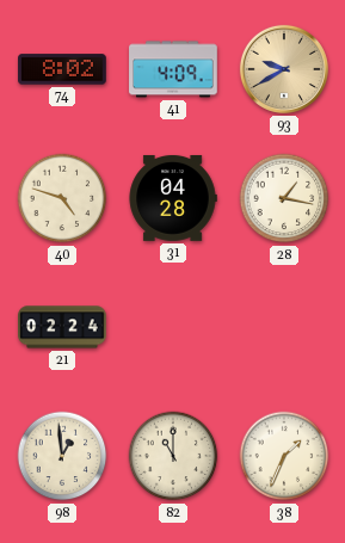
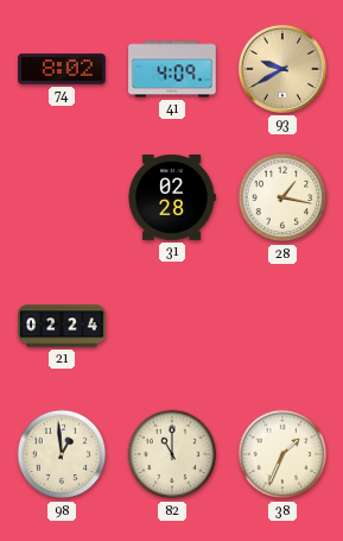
40: 4:48 -> none
31: 04:28 -> 02:28
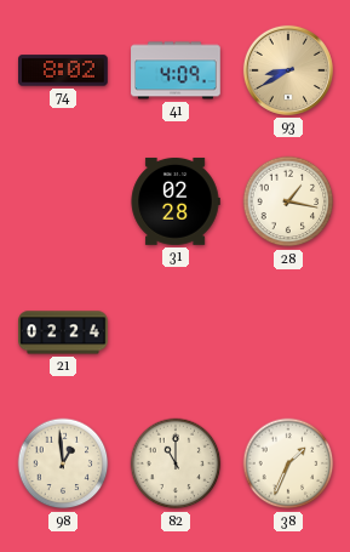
93: 9:40 -> 8:40
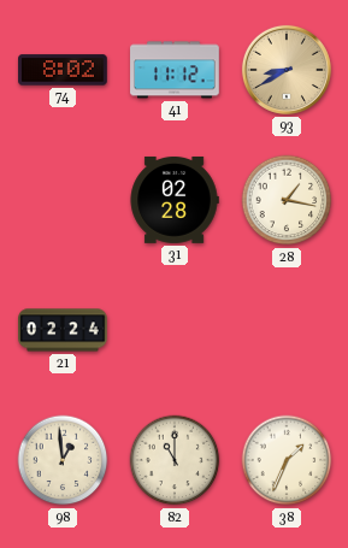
41: 4:09 -> 11:12
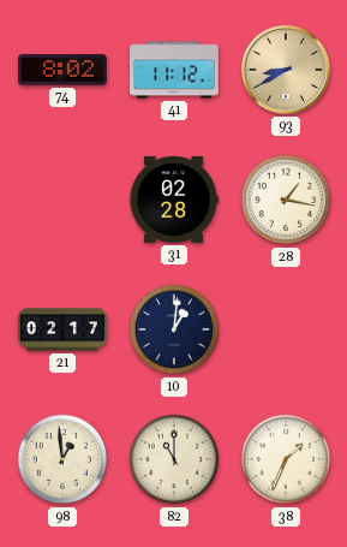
21: 02:24 -> 02:17
10: none -> 1:01
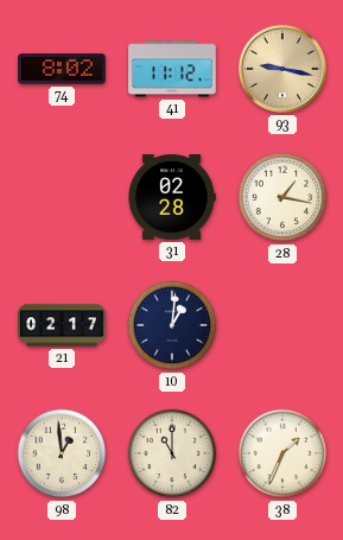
93: 8:40 -> 9:17
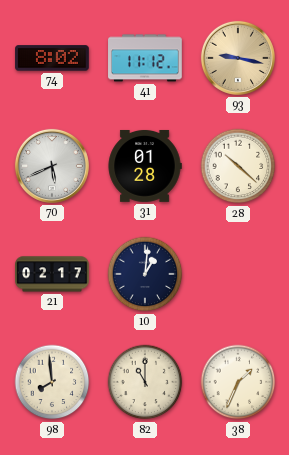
70: none -> 5:41
31: 02:28 -> 01:28
28: 1:17 -> 10:22
98: 12:59 -> 7:59
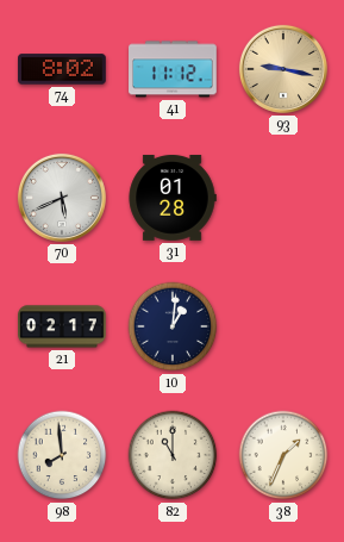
28: 10:22 -> none
